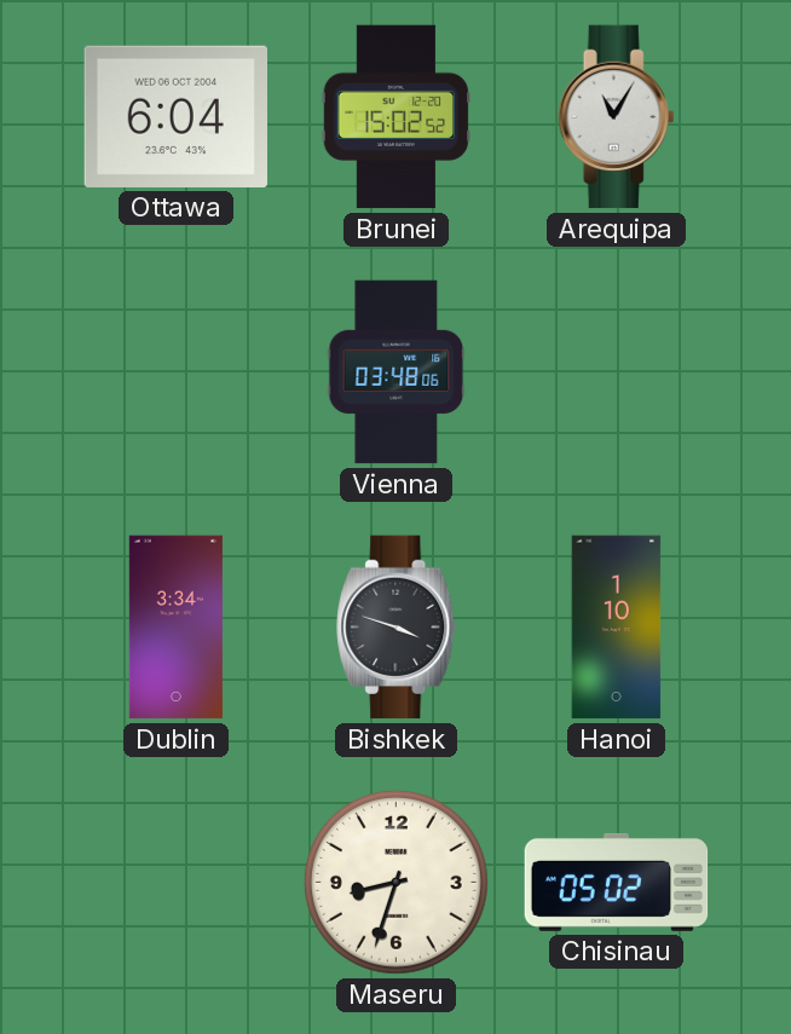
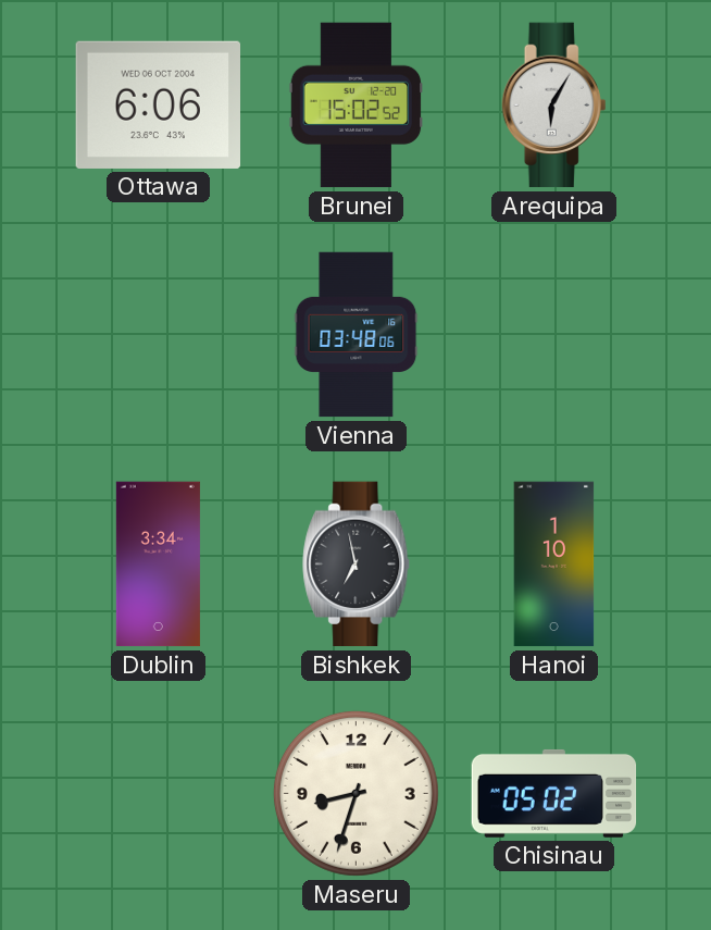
Ottawa: 6:04 -> 6:06
Arequipa: 11:05 -> 6:05
Bishkek: 3:48 -> 6:58
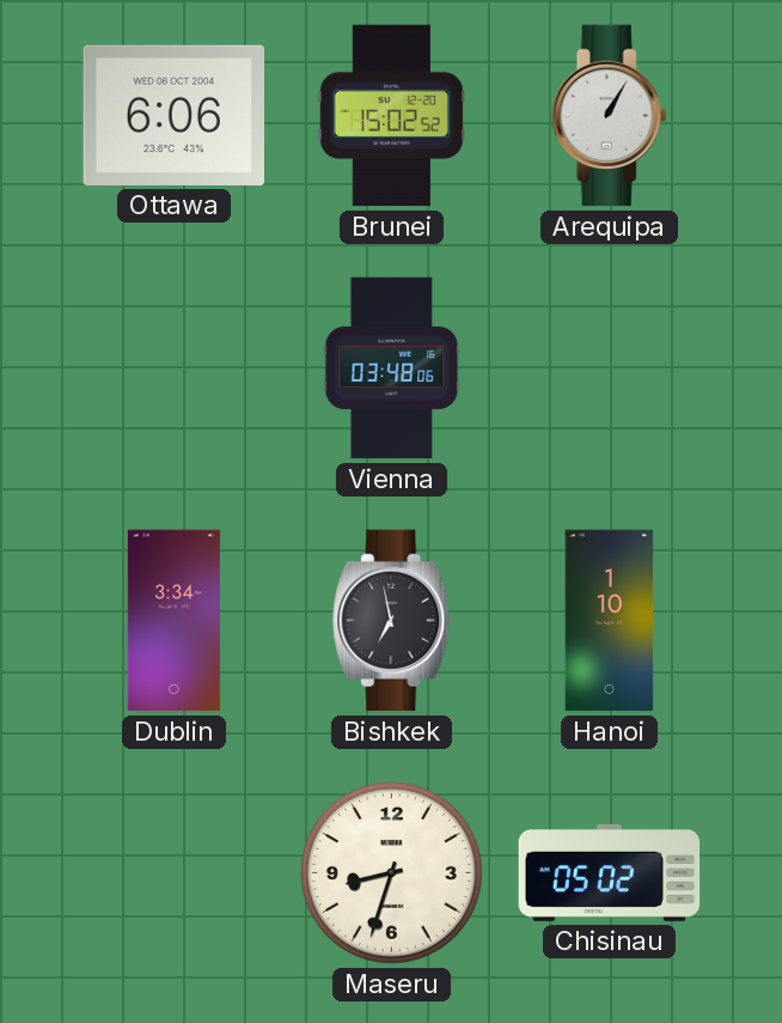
Arequipa: 6:05 -> 1:05
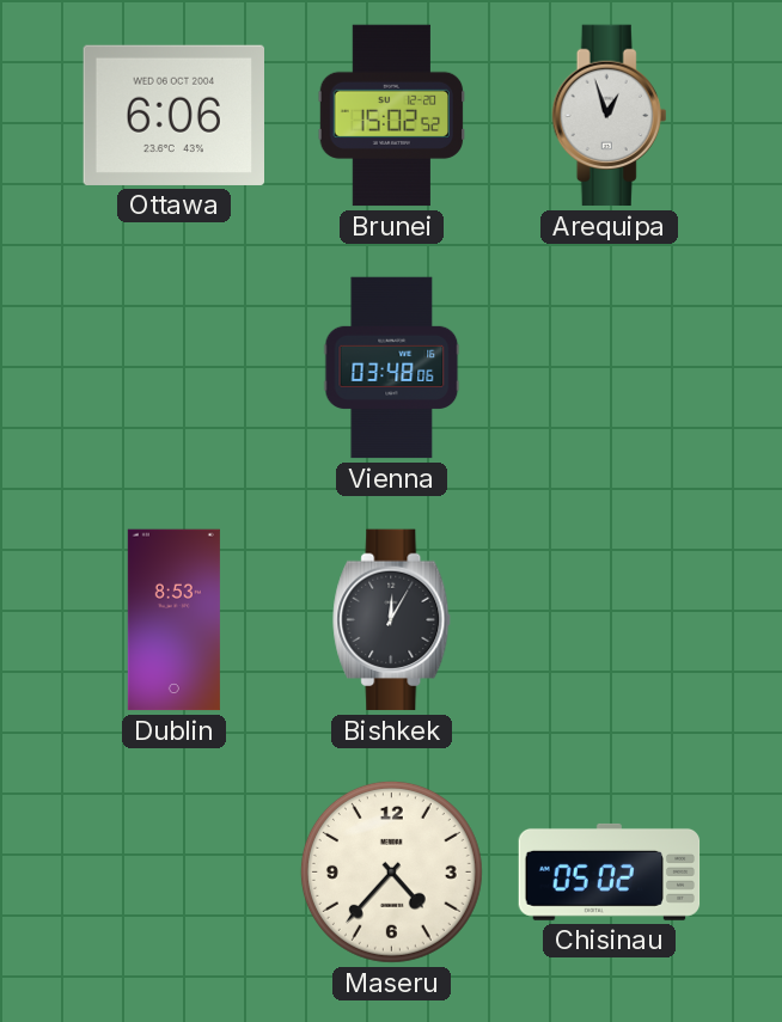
Arequipa: 1:05 -> 12:57
Dublin: 3:34 -> 8:53
Bishkek: 6:58 -> 12:05
Hanoi: 1:10 -> none
Maseru: 8:33 -> 4:37
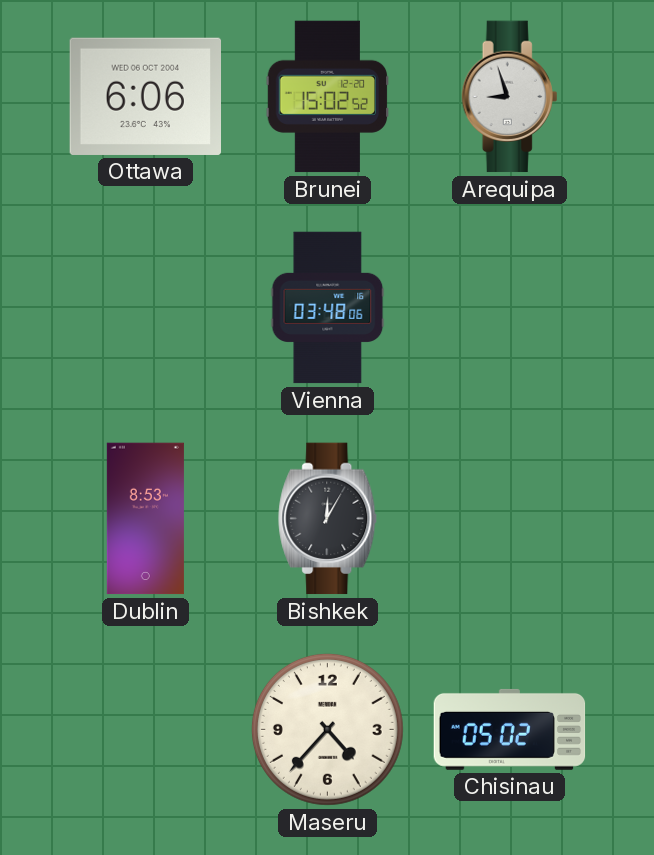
Arequipa: 12:57 -> 8:57
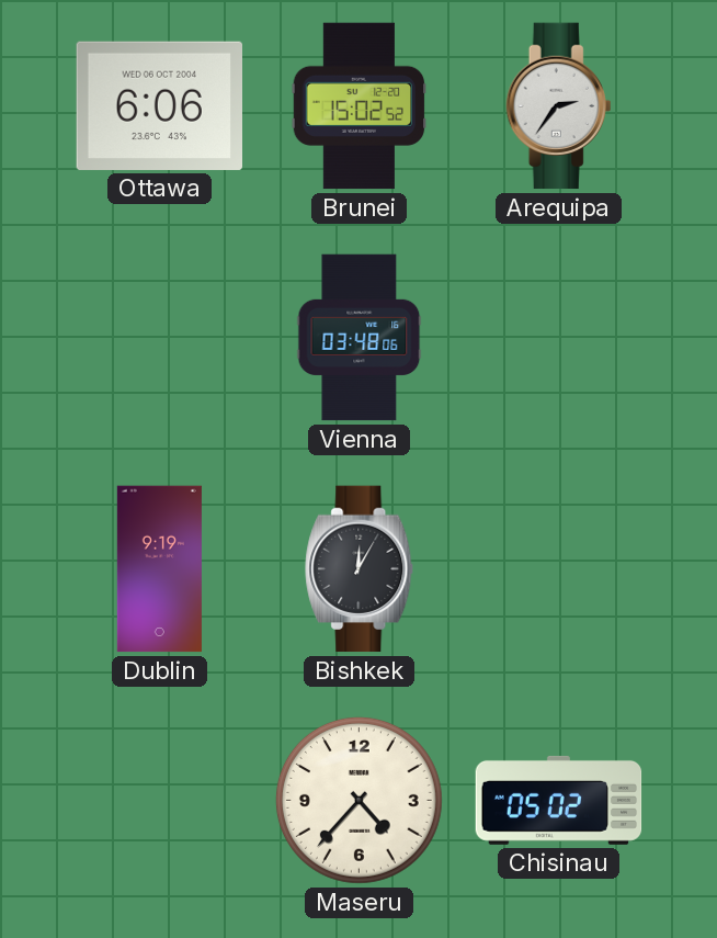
Arequipa: 8:57 -> 2:36
Dublin: 8:53 -> 9:19
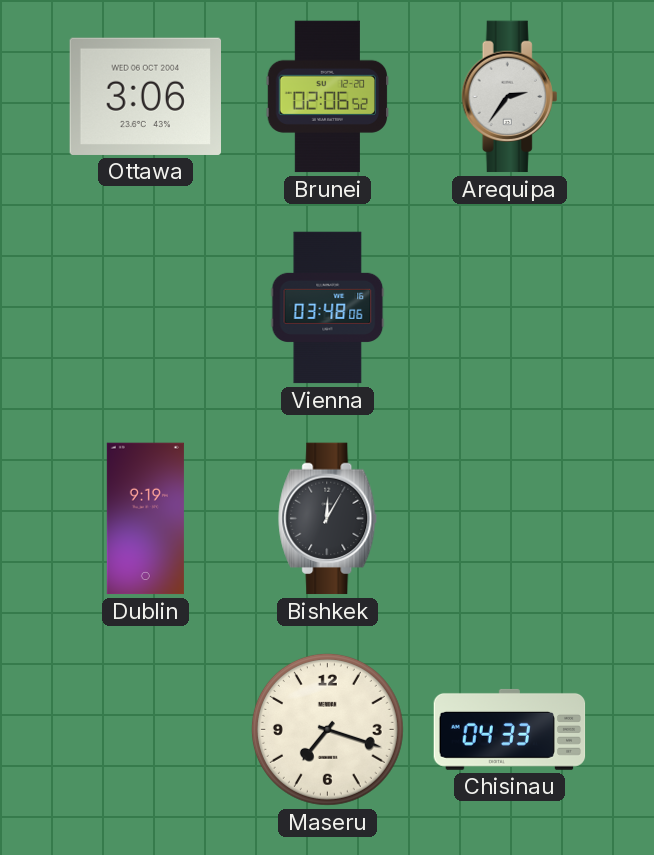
Ottawa: 6:06 -> 3:06
Brunei: 15:02 -> 02:06
Maseru: 4:37 -> 7:18
Chisinau: 05:02 -> 04:33
